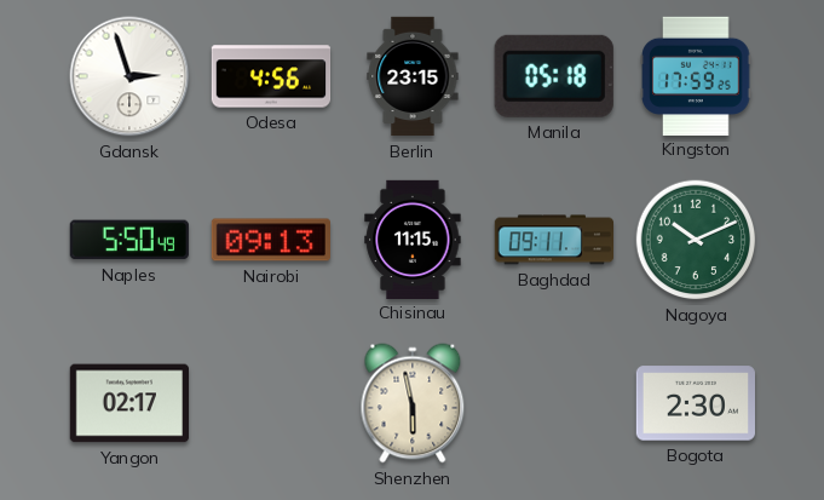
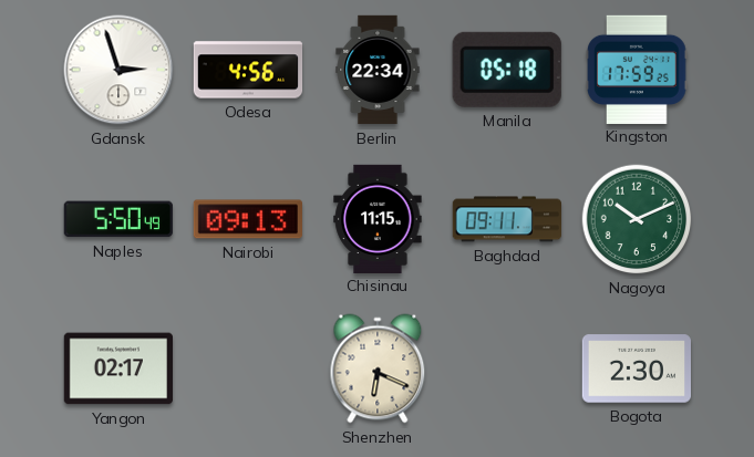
Berlin: 23:15 -> 22:34
Shenzhen: 5:58 -> 6:19
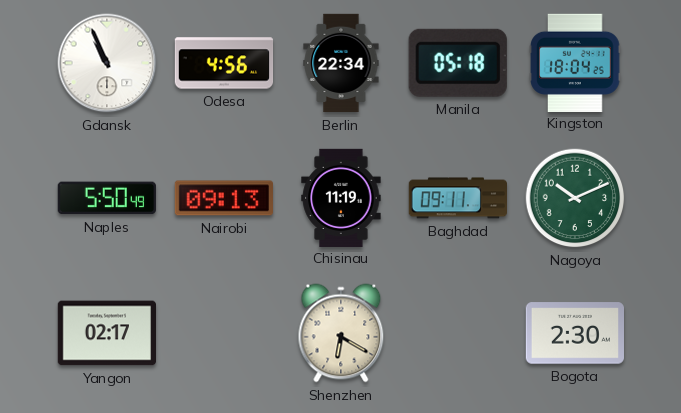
Gdansk: 2:57 -> 10:56
Kingston: 17:59 -> 18:04
Chisinau: 11:15 -> 11:19
Shenzhen: 6:19 -> 6:20
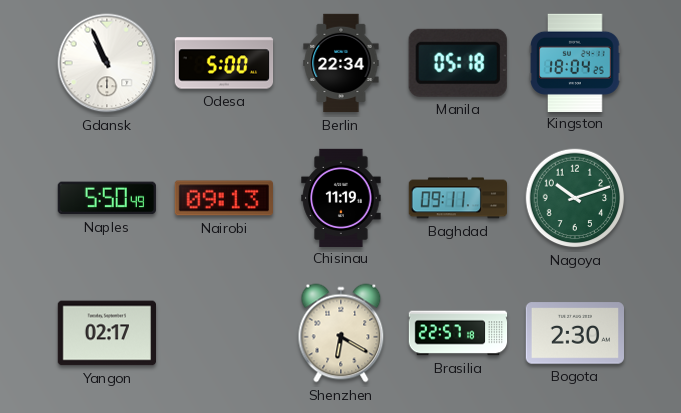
Odesa: 4:56 -> 5:00
Nagoya: 10:11 -> 10:12
Brasilia: none -> 22:57
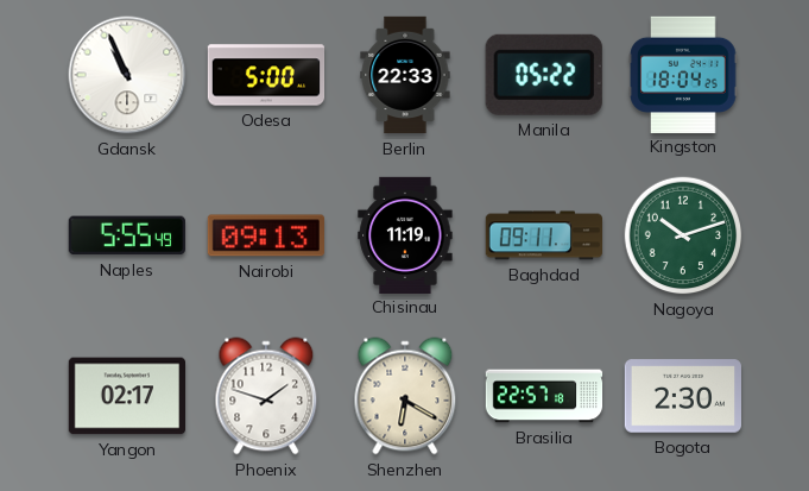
Berlin: 22:34 -> 22:33
Manila: 05:18 -> 05:22
Naples: 5:50 -> 5:55
Phoenix: none -> 1:48
